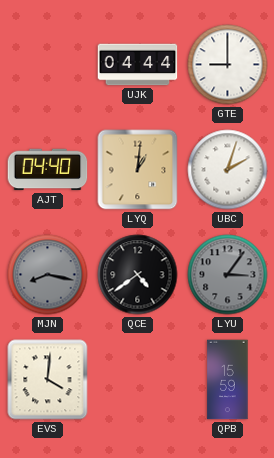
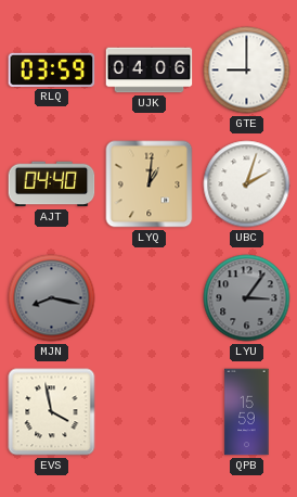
RLQ: none -> 03:59
UJK: 04:44 -> 04:06
QCE: 4:39 -> none
EVS: 4:01 -> 3:58
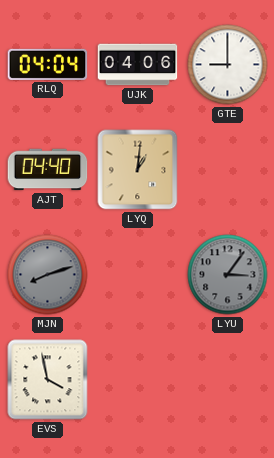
RLQ: 03:59 -> 04:04
UBC: 2:03 -> none
MJN: 8:17 -> 8:12
QPB: 15:59 -> none
